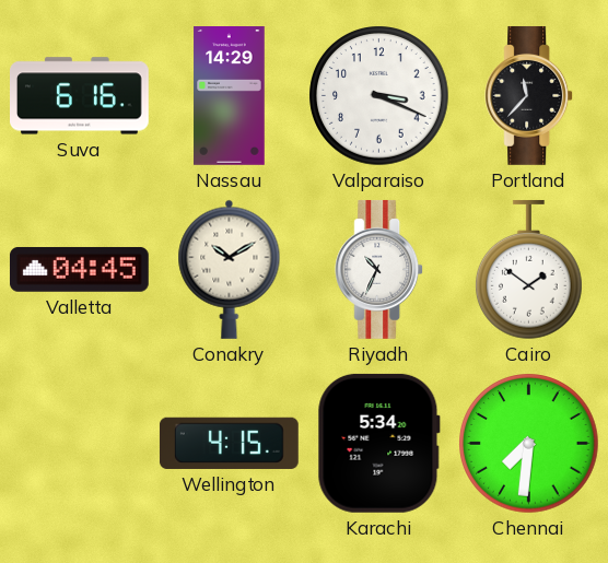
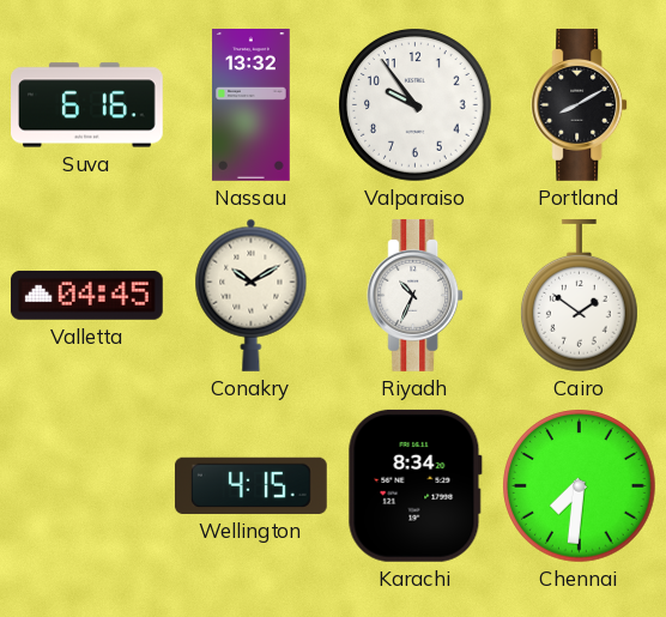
Nassau: 14:29 -> 13:32
Valparaiso: 3:19 -> 9:54
Portland: 11:37 -> 8:10
Karachi: 5:34 -> 8:34
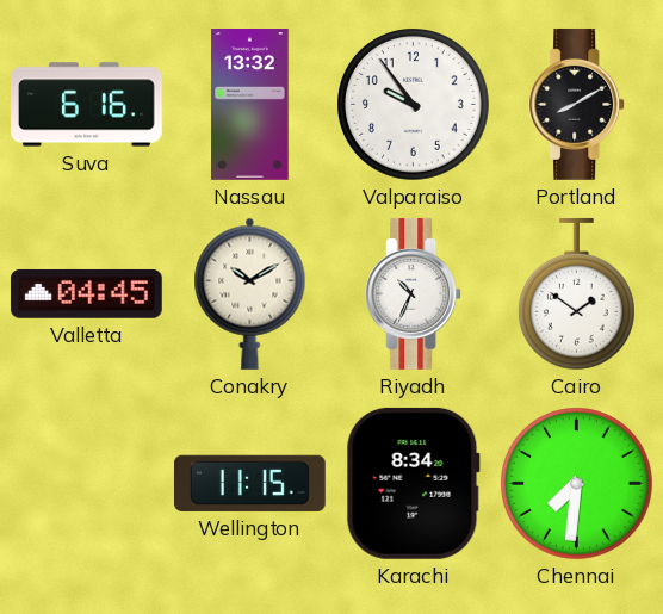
Wellington: 4:15 -> 11:15
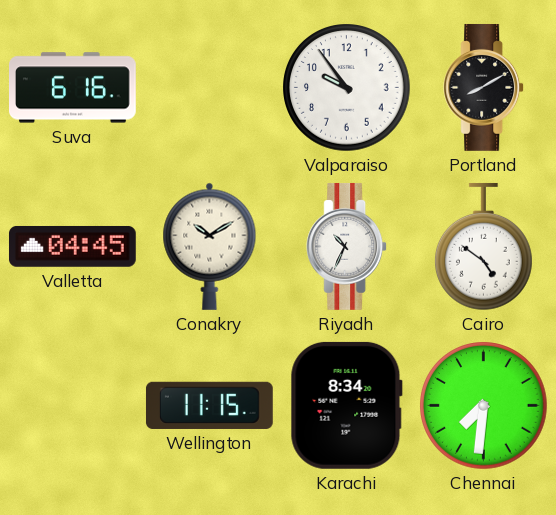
Nassau: 13:32 -> none
Cairo: 1:51 -> 4:51
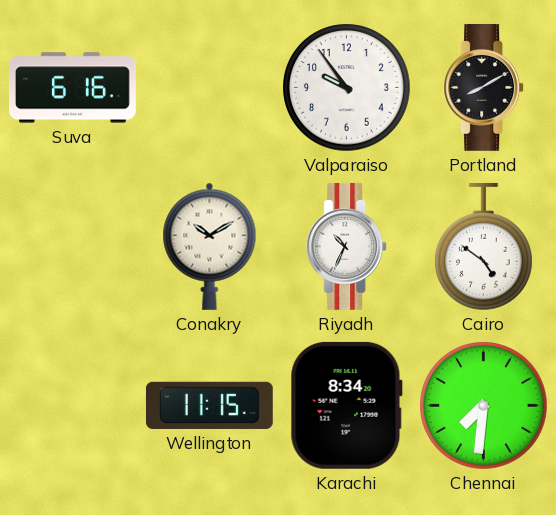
Valletta: 04:45 -> none
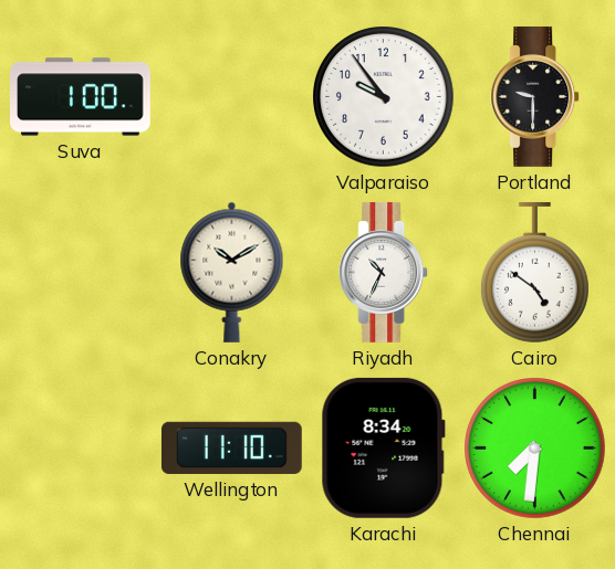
Suva: 6:16 -> 1:00
Portland: 8:10 -> 9:30
Wellington: 11:15 -> 11:10
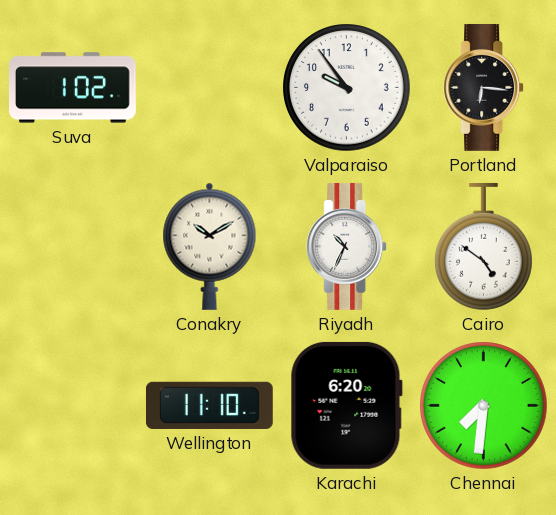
Suva: 1:00 -> 1:02
Portland: 9:30 -> 6:16
Karachi: 8:34 -> 6:20
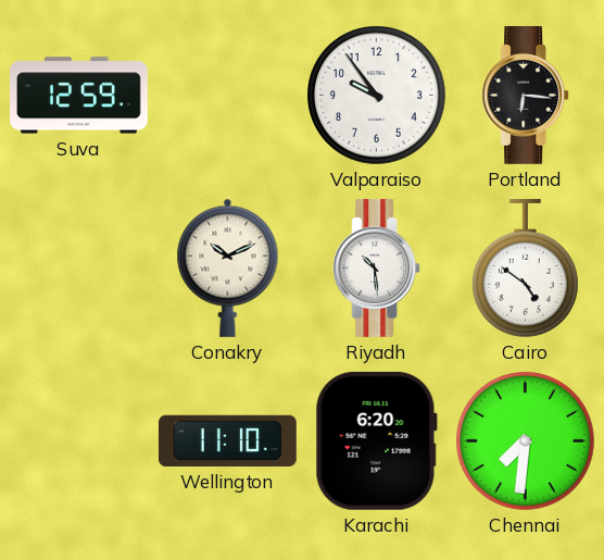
Suva: 1:02 -> 12:59
Conakry: 10:10 -> 10:11
Riyadh: 10:34 -> 10:29
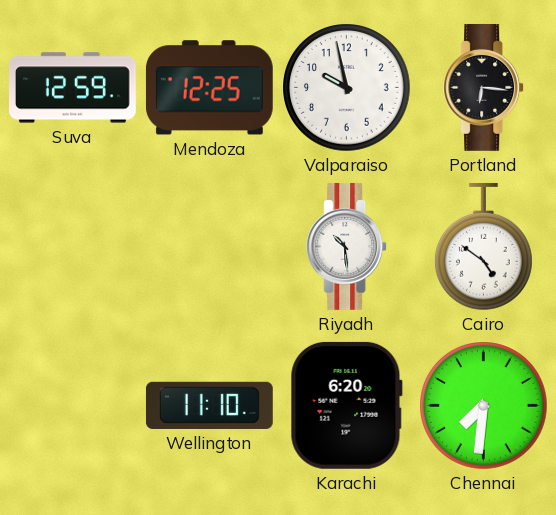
Mendoza: none -> 12:25
Valparaiso: 9:54 -> 9:58
Conakry: 10:11 -> none
